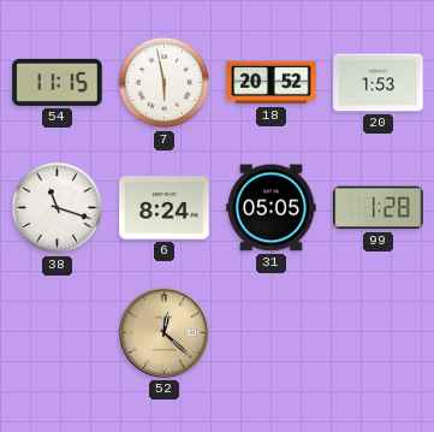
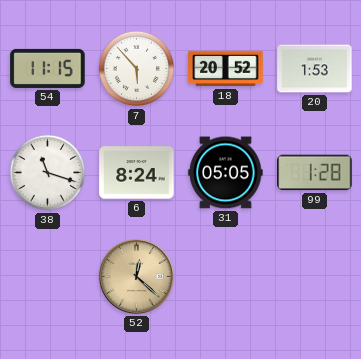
7: 5:58 -> 5:53
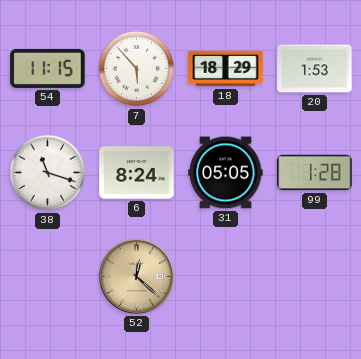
18: 20:52 -> 18:29
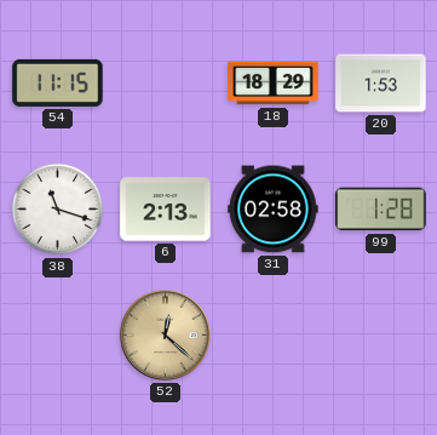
7: 5:53 -> none
6: 8:24 -> 2:13
31: 05:05 -> 02:58
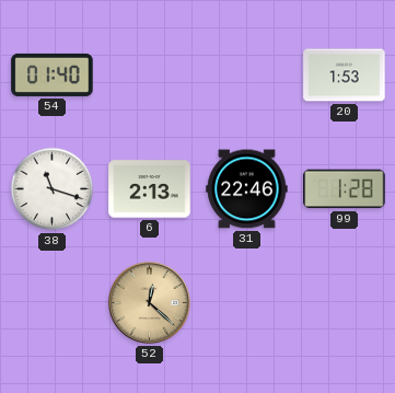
54: 11:15 -> 01:40
18: 18:29 -> none
31: 02:58 -> 22:46
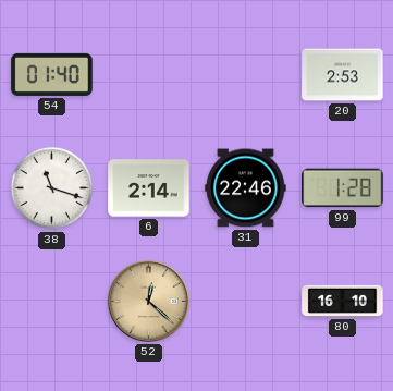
20: 1:53 -> 2:53
6: 2:13 -> 2:14
80: none -> 16:10
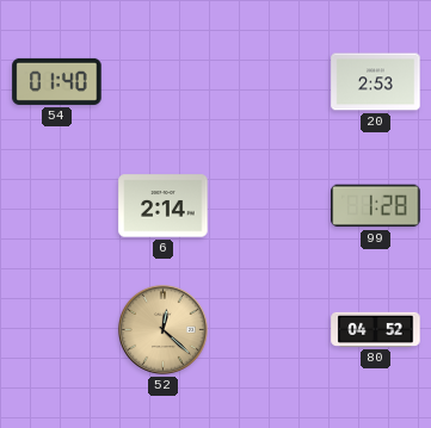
38: 11:18 -> none
31: 22:46 -> none
80: 16:10 -> 04:52
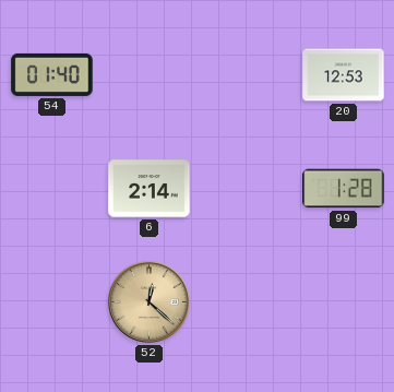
20: 2:53 -> 12:53
80: 04:52 -> none
